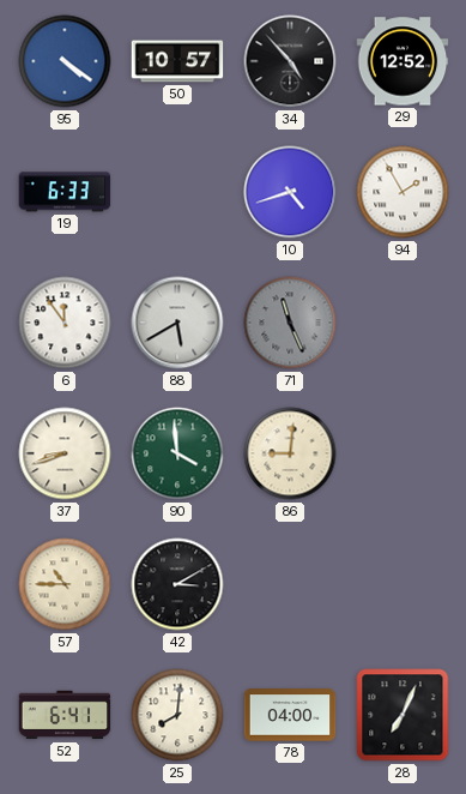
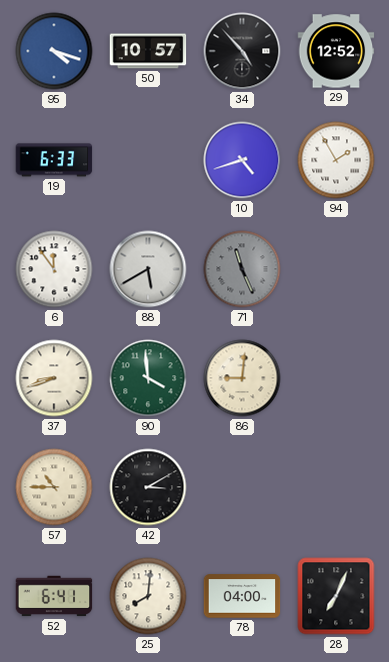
95: 4:21 -> 4:18
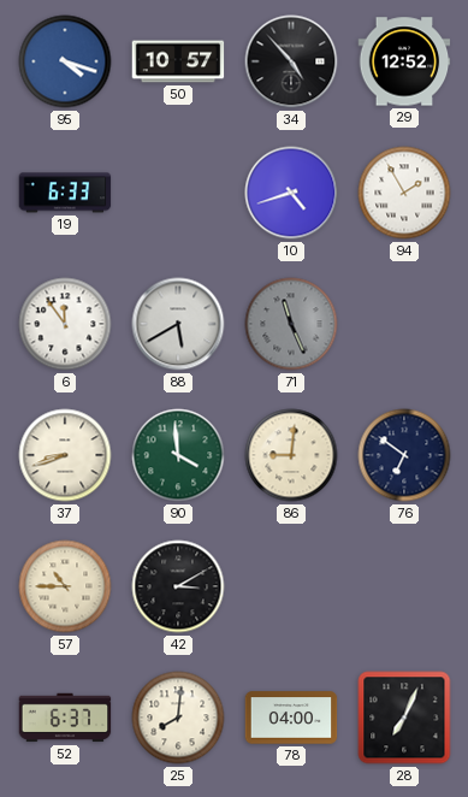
76: none -> 6:51
52: 6:41 -> 6:37
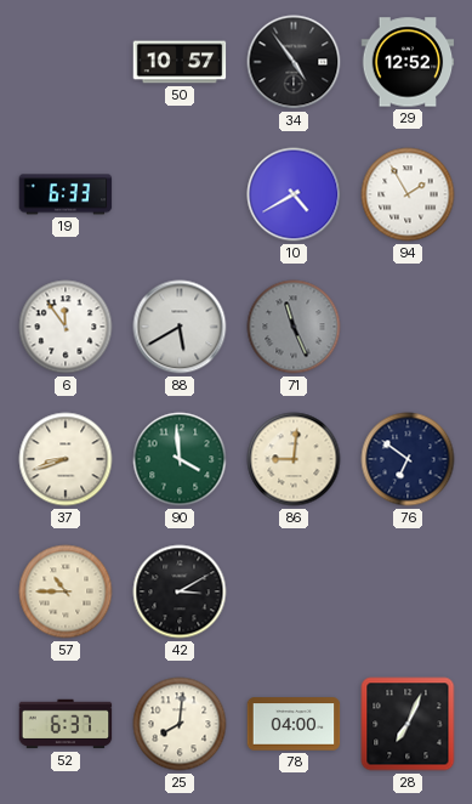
95: 4:18 -> none
34: 4:53 -> 4:54
10: 4:42 -> 4:40
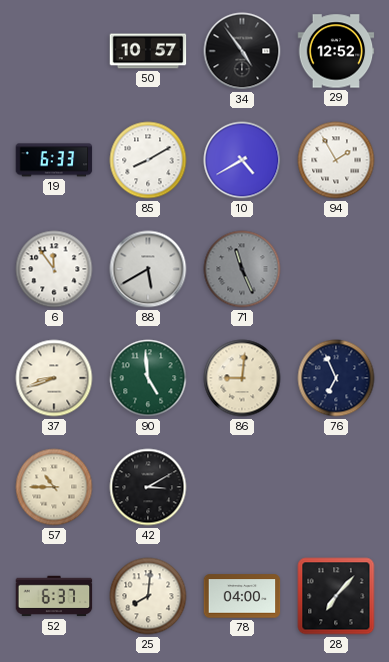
85: none -> 8:10
90: 3:59 -> 4:59
76: 6:51 -> 6:56
28: 7:04 -> 7:07
